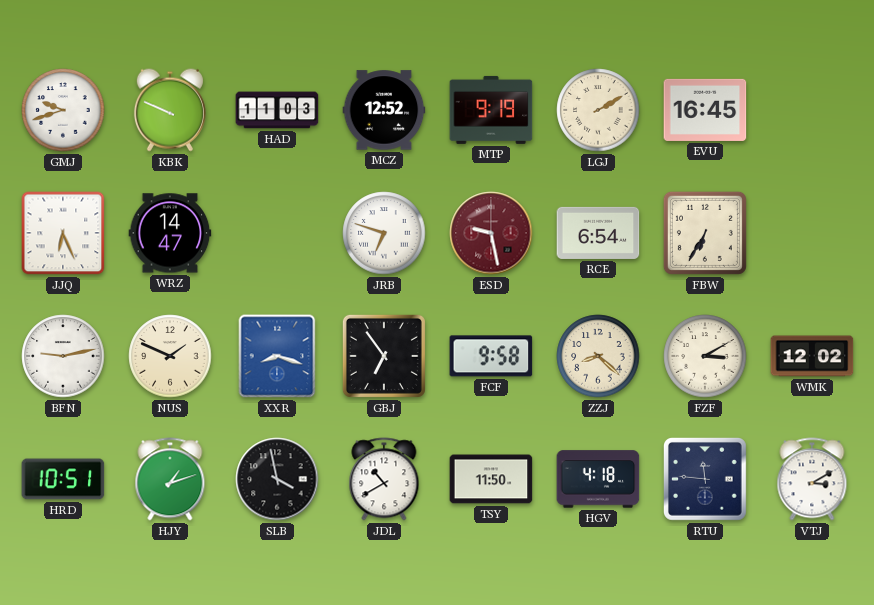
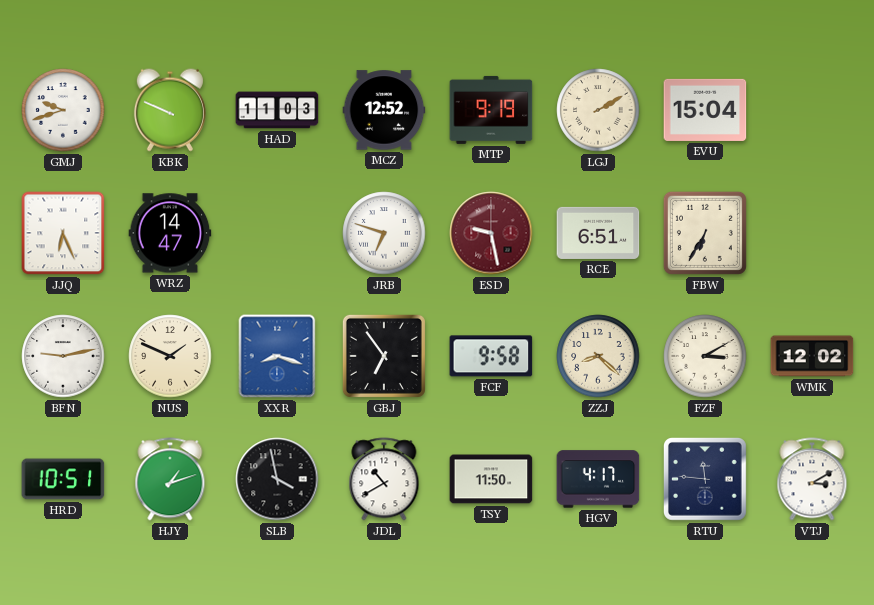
EVU: 16:45 -> 15:04
RCE: 6:54 -> 6:51
HGV: 4:18 -> 4:17
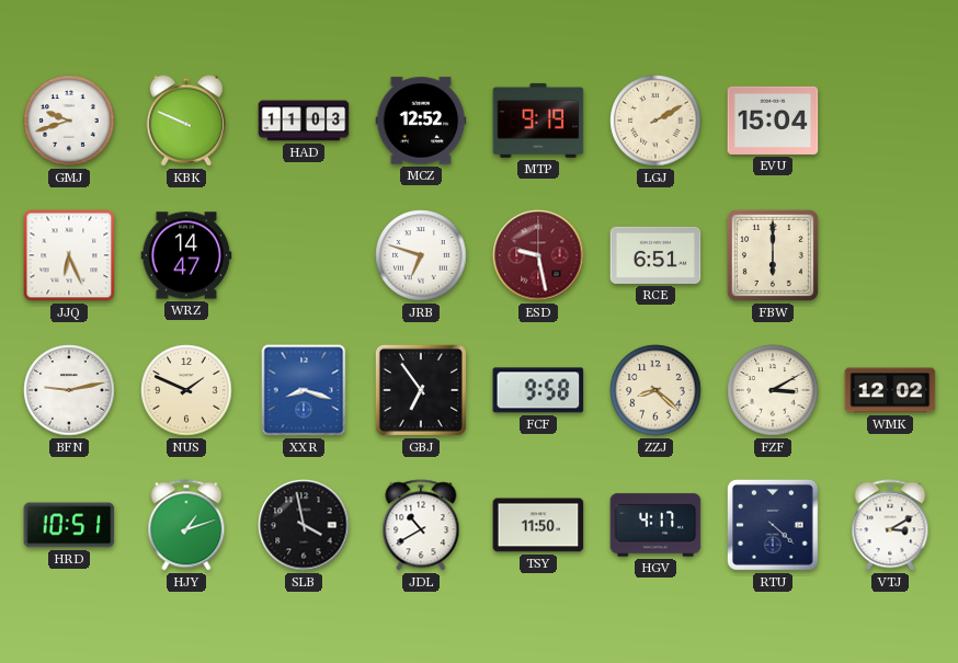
FBW: 6:35 -> 6:00
RTU: 11:46 -> 4:22
